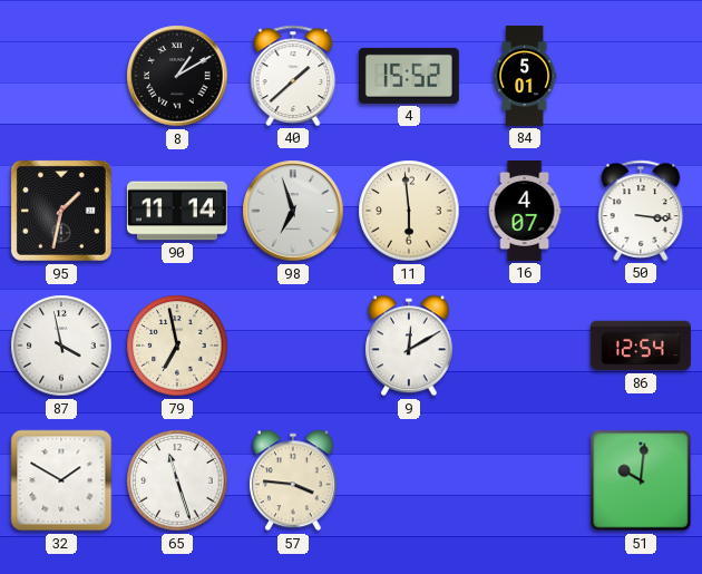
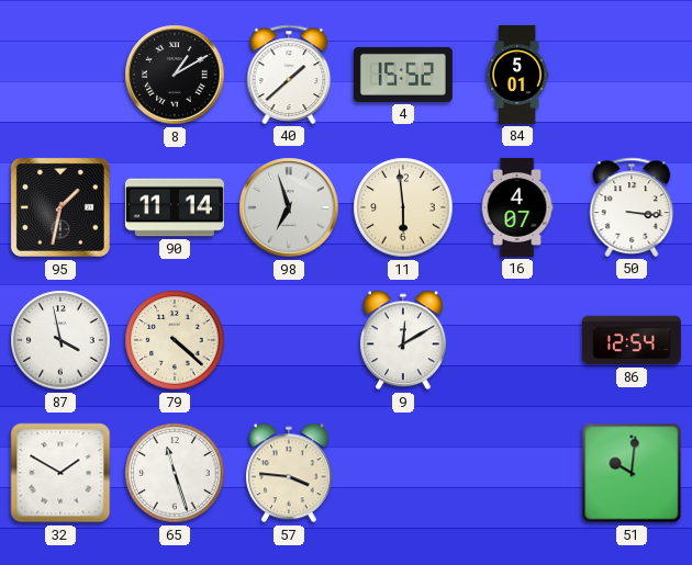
79: 6:58 -> 4:22
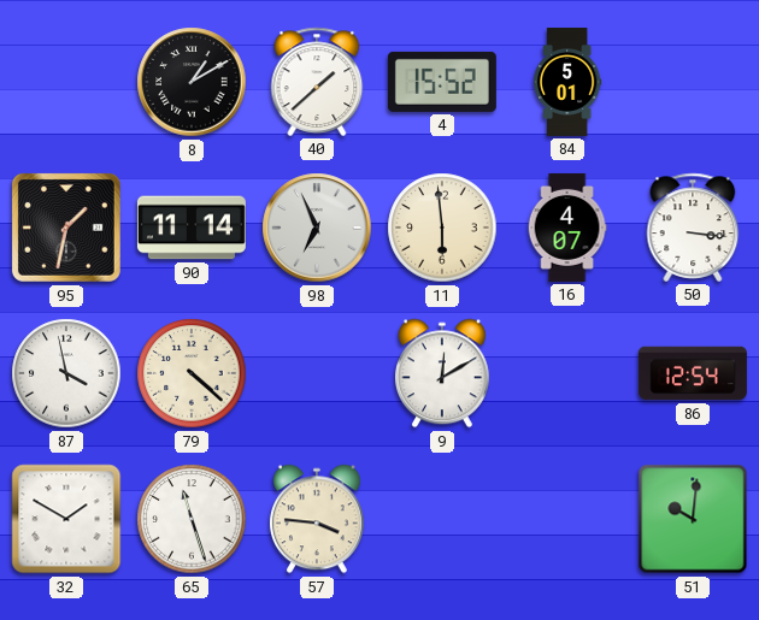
98: 6:57 -> 6:56
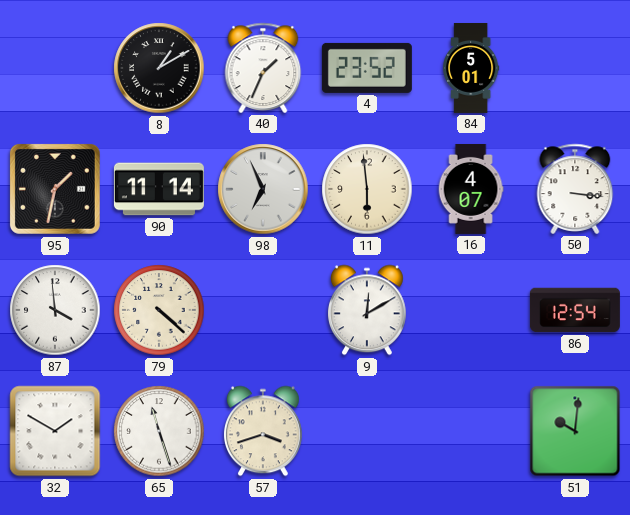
40: 1:38 -> 1:34
4: 15:52 -> 23:52
87: 3:58 -> 3:59
57: 3:46 -> 3:42
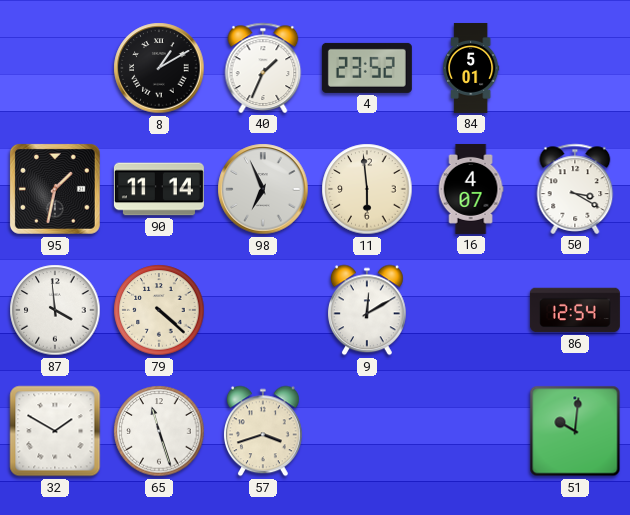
50: 3:16 -> 3:20
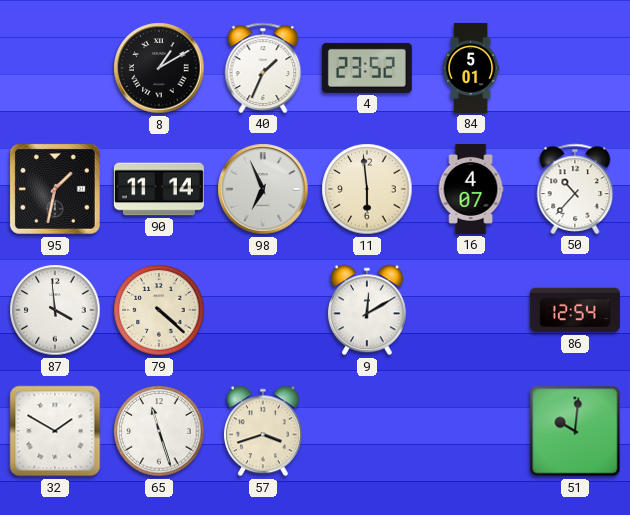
50: 3:20 -> 10:37
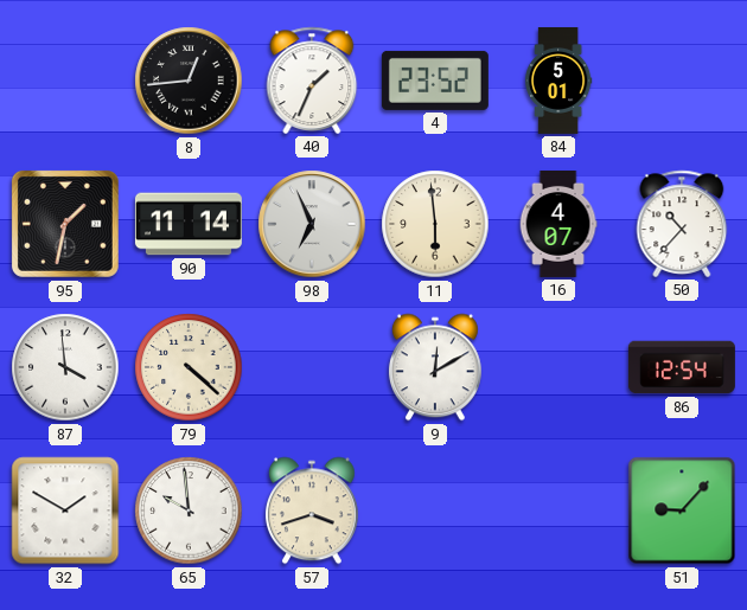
8: 1:10 -> 12:44
65: 11:27 -> 9:59
51: 10:01 -> 9:07
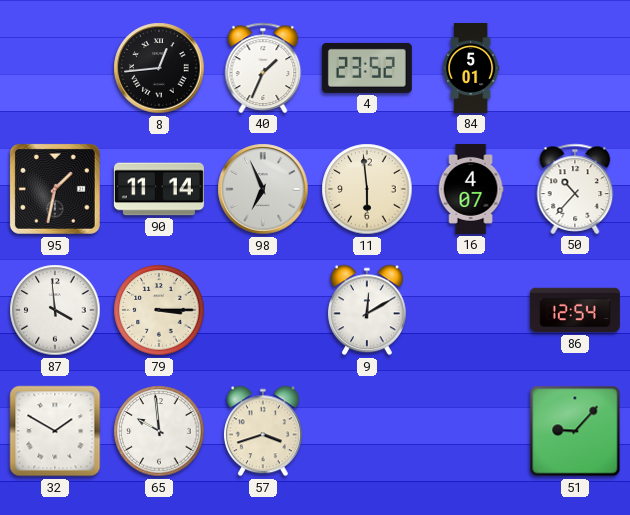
79: 4:22 -> 3:15
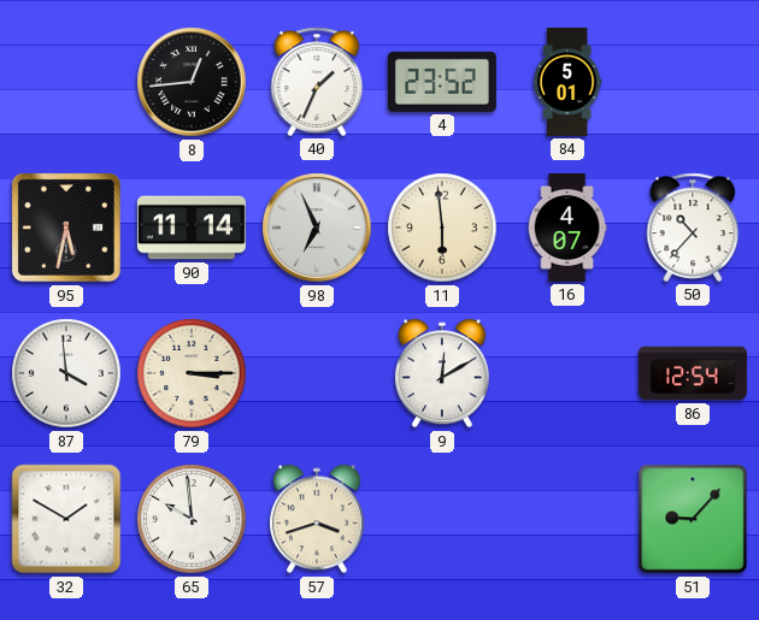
95: 1:32 -> 5:32
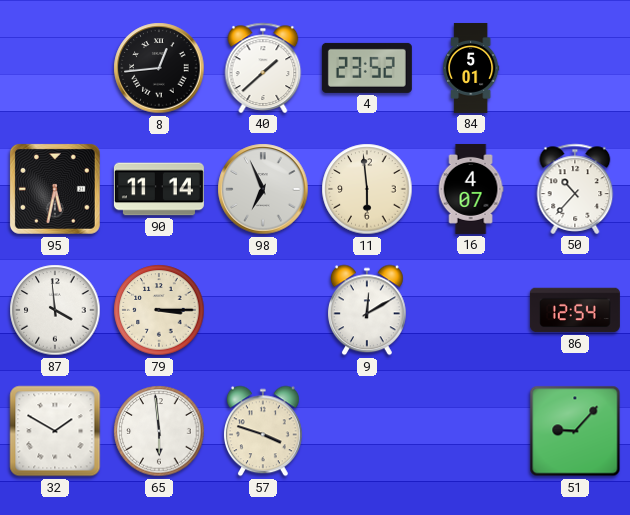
40: 1:34 -> 1:38
65: 9:59 -> 5:59
57: 3:42 -> 3:48
